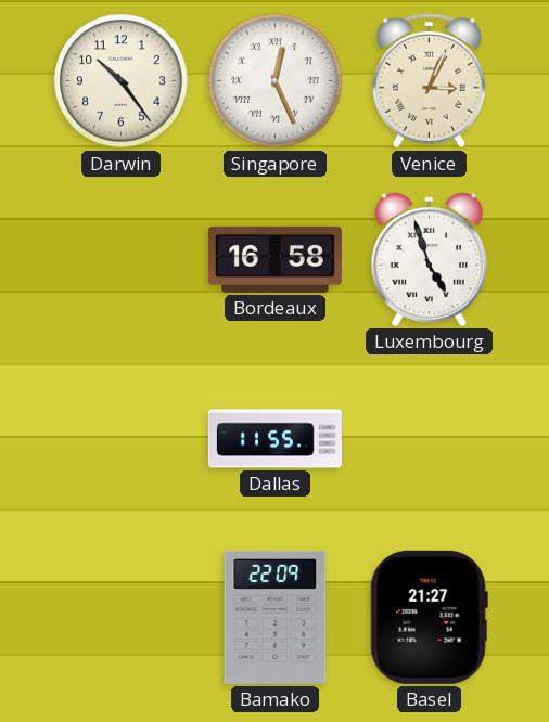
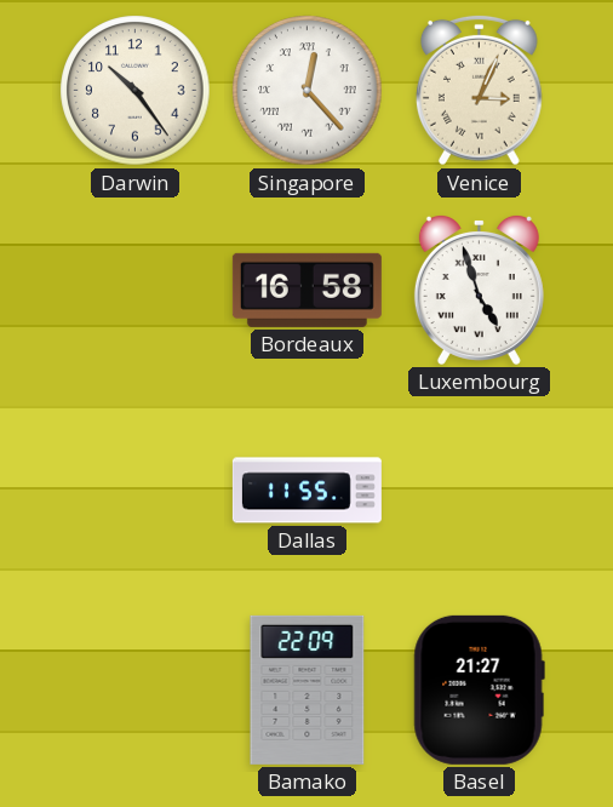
Singapore: 12:26 -> 12:23
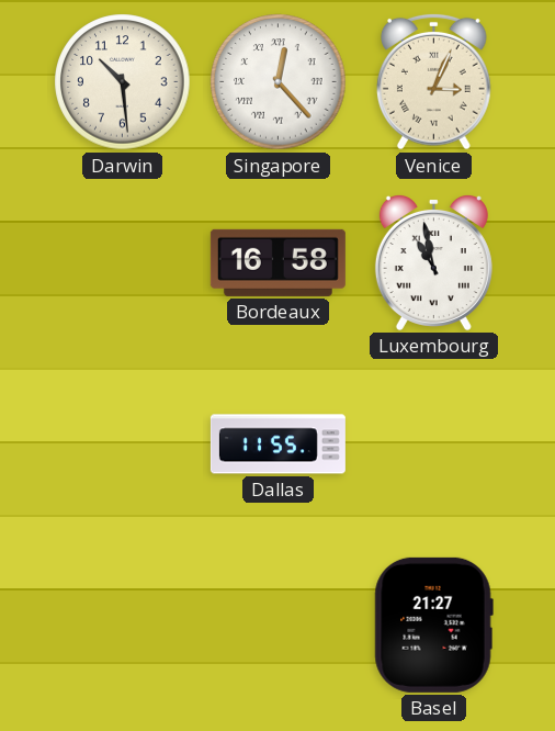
Darwin: 10:24 -> 10:29
Luxembourg: 4:57 -> 10:58
Bamako: 22:09 -> none
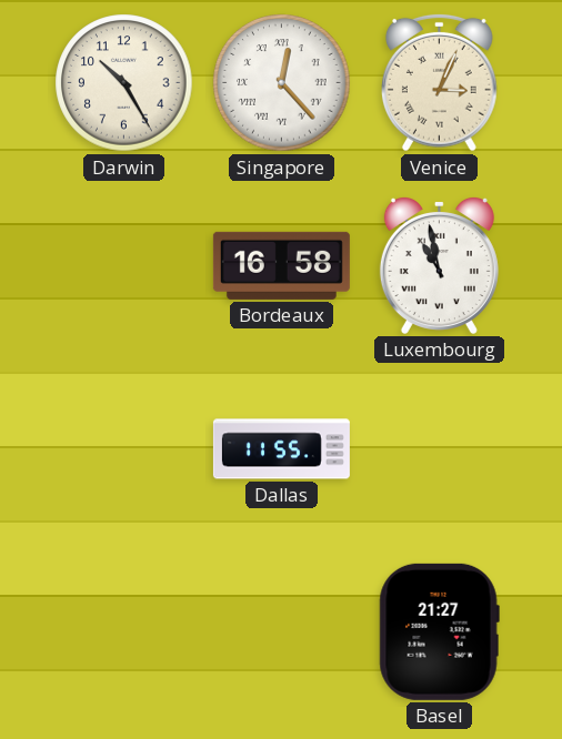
Darwin: 10:29 -> 10:25
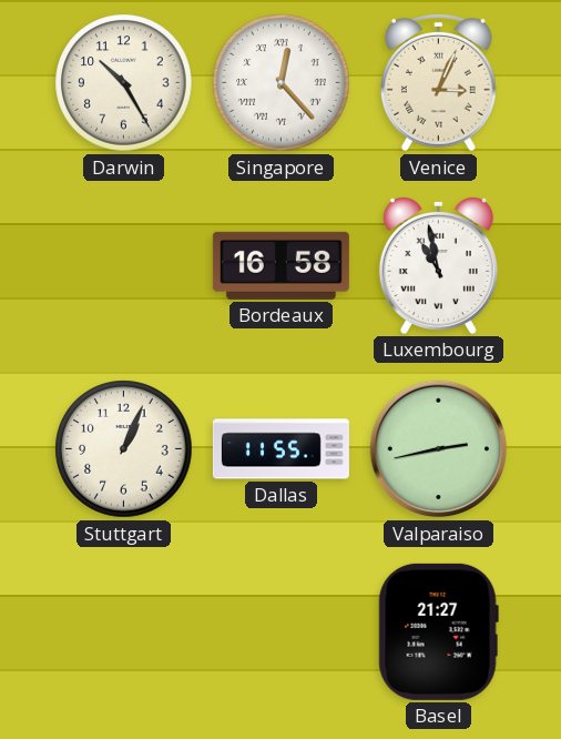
Stuttgart: none -> 1:04
Valparaiso: none -> 2:43
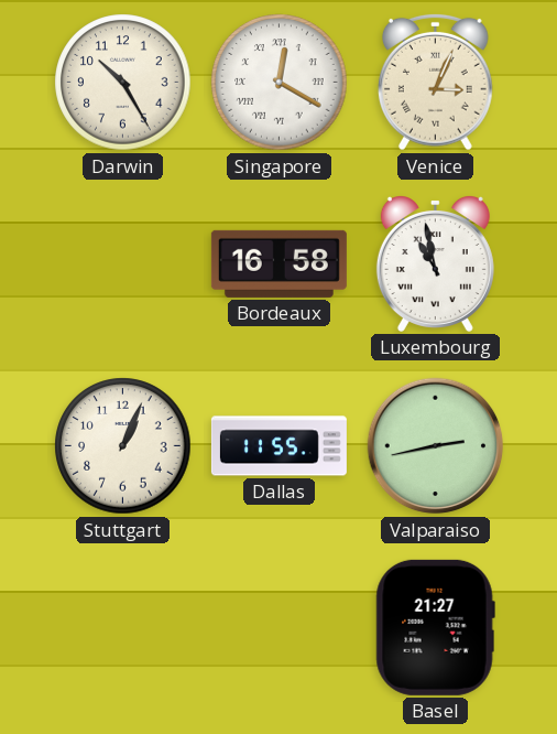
Singapore: 12:23 -> 12:20
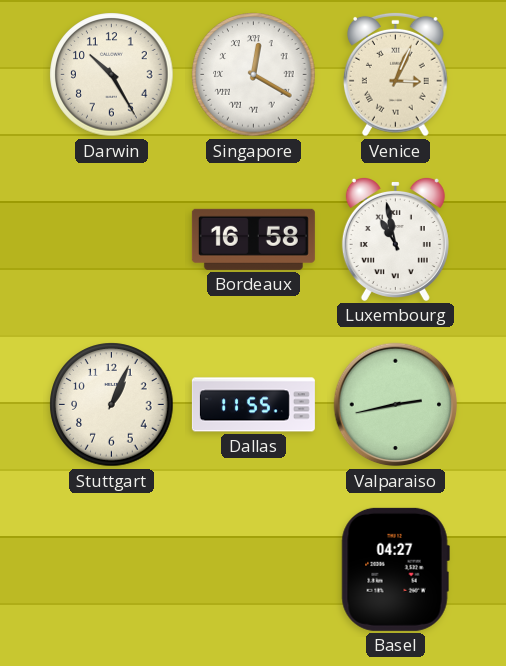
Basel: 21:27 -> 04:27
